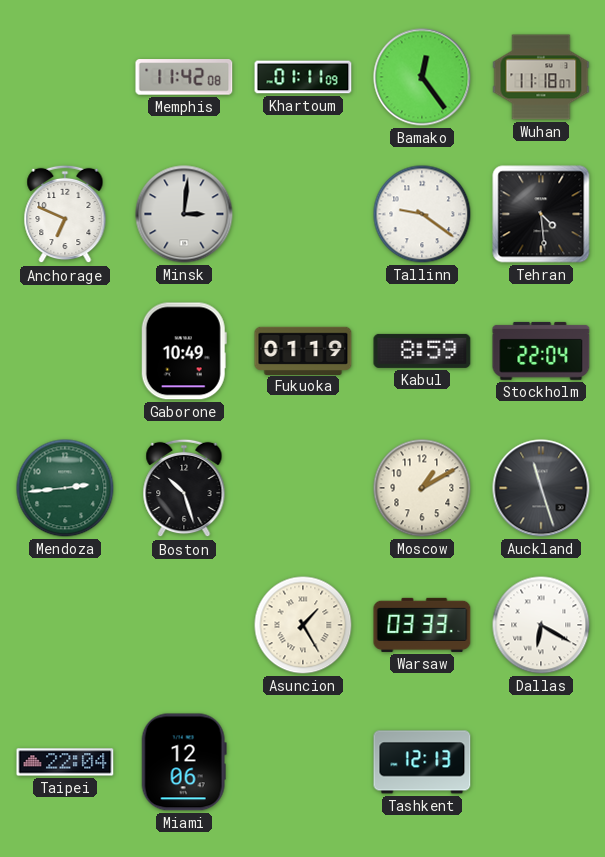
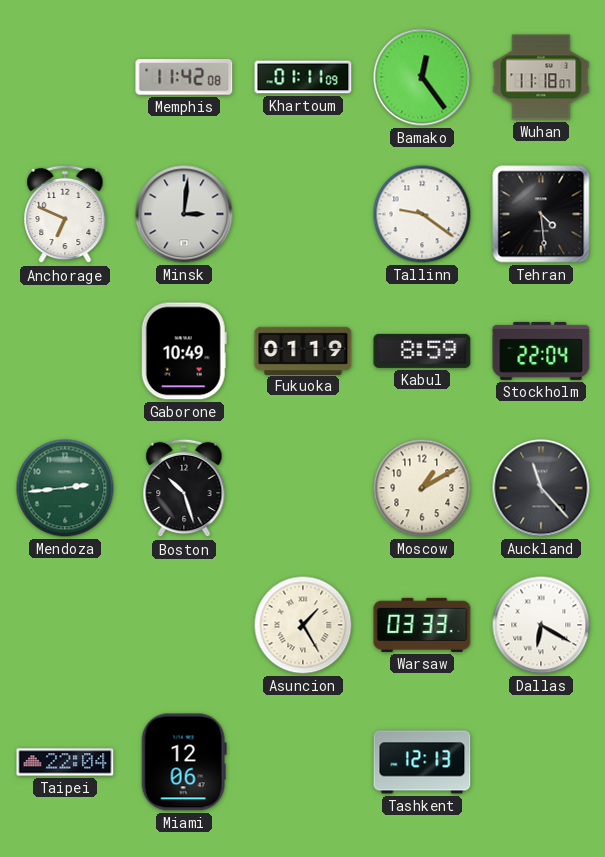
Auckland: 11:27 -> 11:23
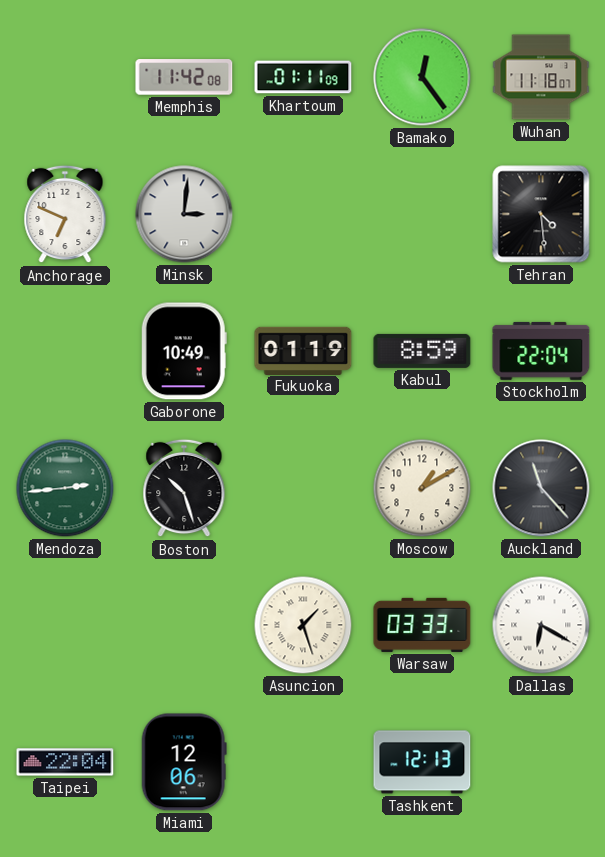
Tallinn: 9:21 -> none
Asuncion: 1:25 -> 1:27
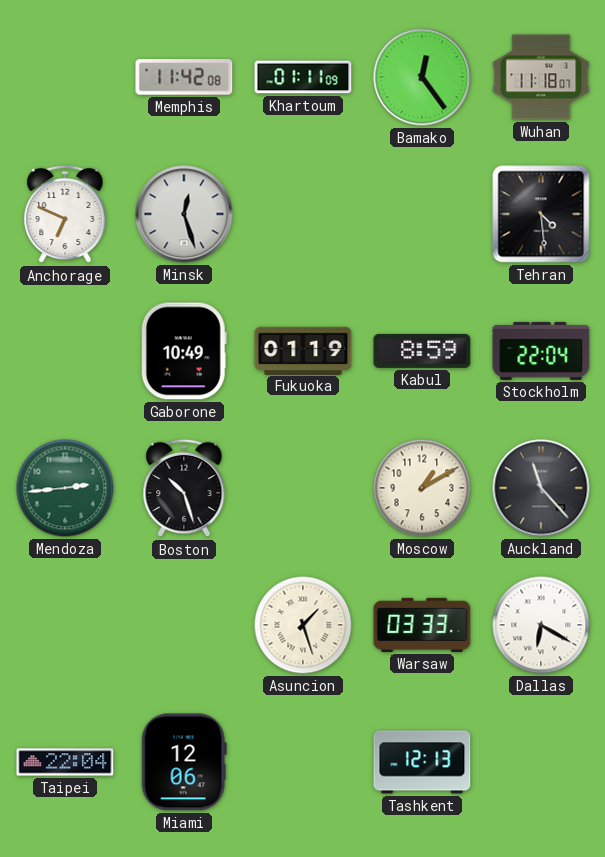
Minsk: 3:01 -> 12:27
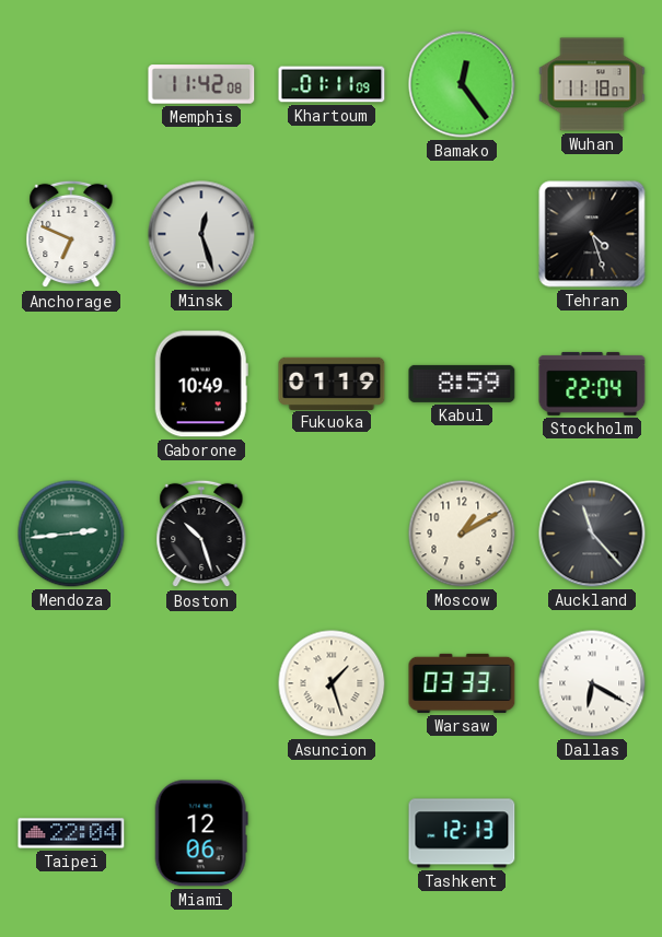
Tehran: 4:29 -> 4:27
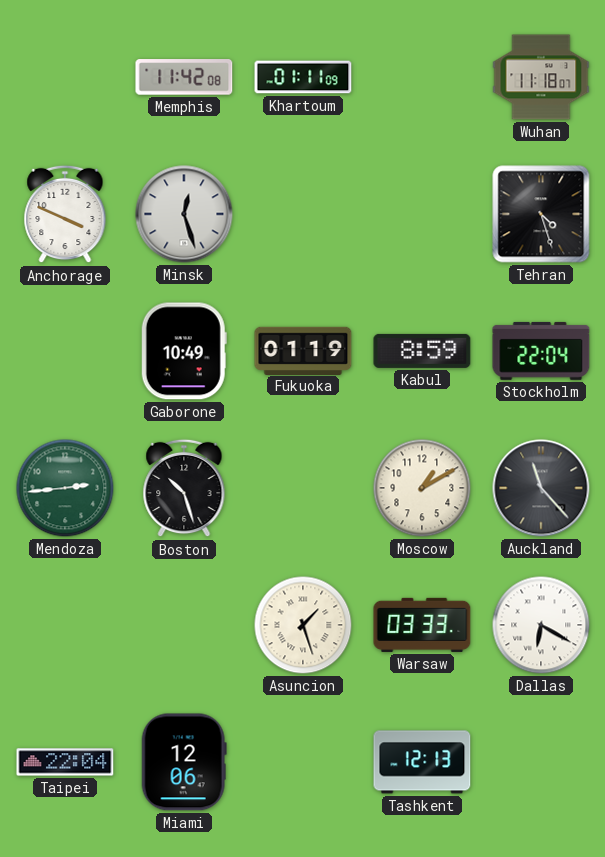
Bamako: 12:24 -> none
Anchorage: 6:49 -> 3:49
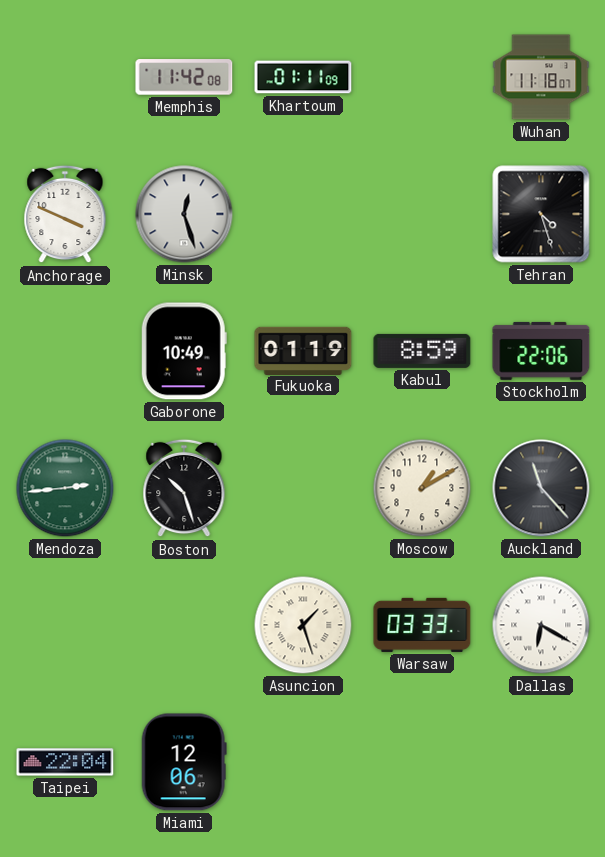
Stockholm: 22:04 -> 22:06
Tashkent: 12:13 -> none
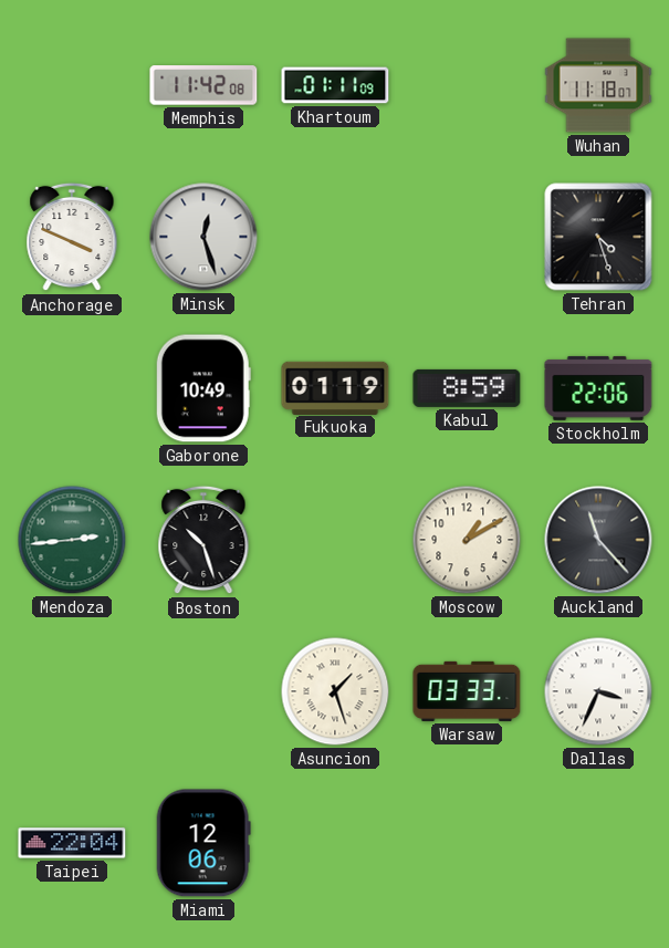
Dallas: 6:20 -> 3:34
